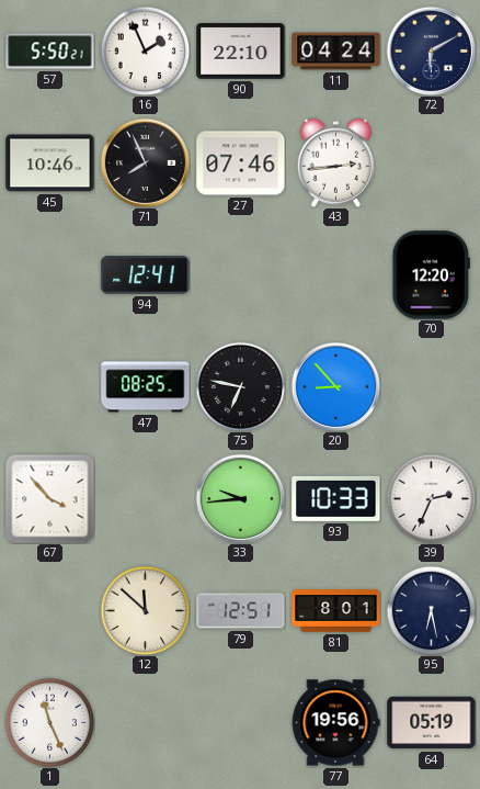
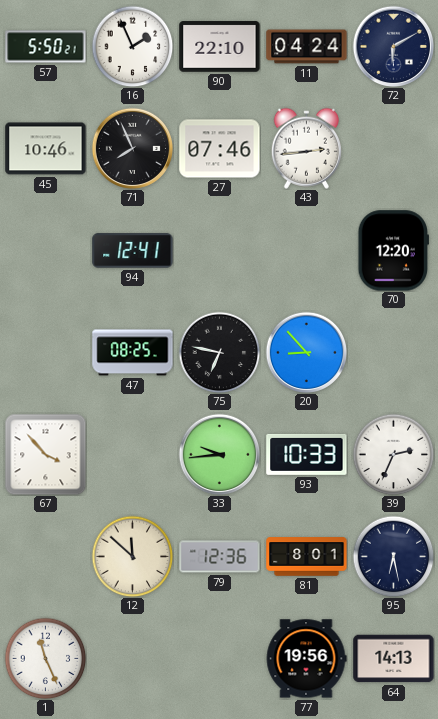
79: 12:51 -> 12:36
64: 05:19 -> 14:13
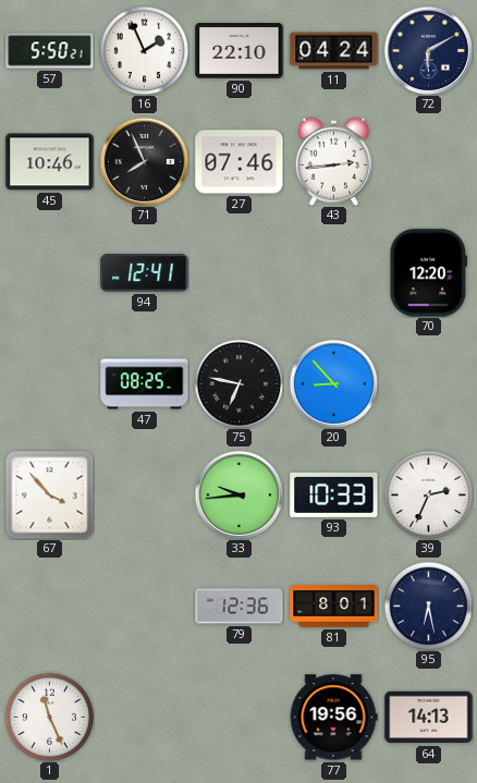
12: 11:52 -> none
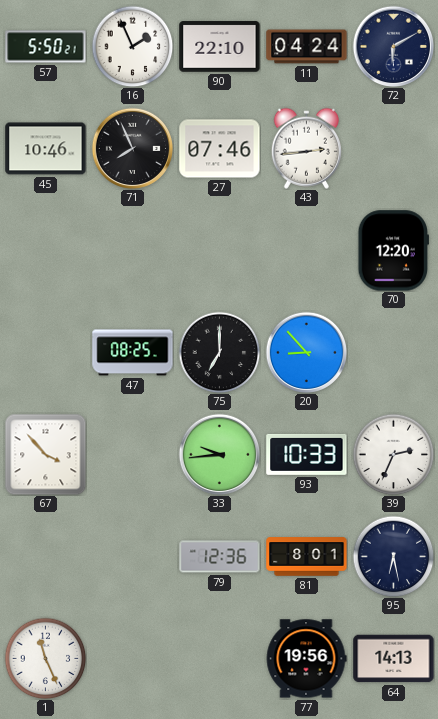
94: 12:41 -> none
75: 6:47 -> 7:00
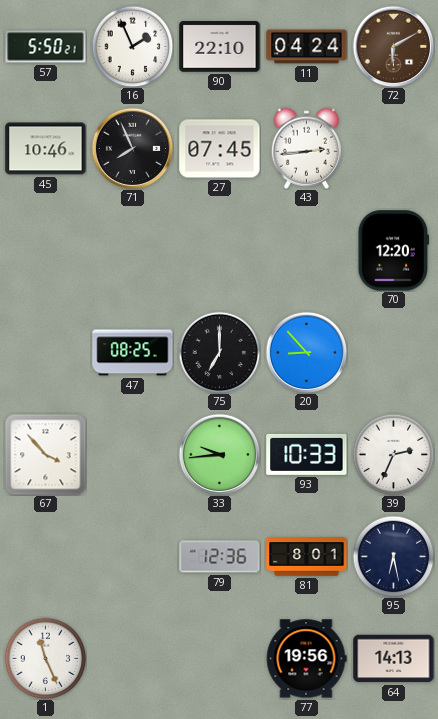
72 dial: navy -> brown
27: 07:46 -> 07:45
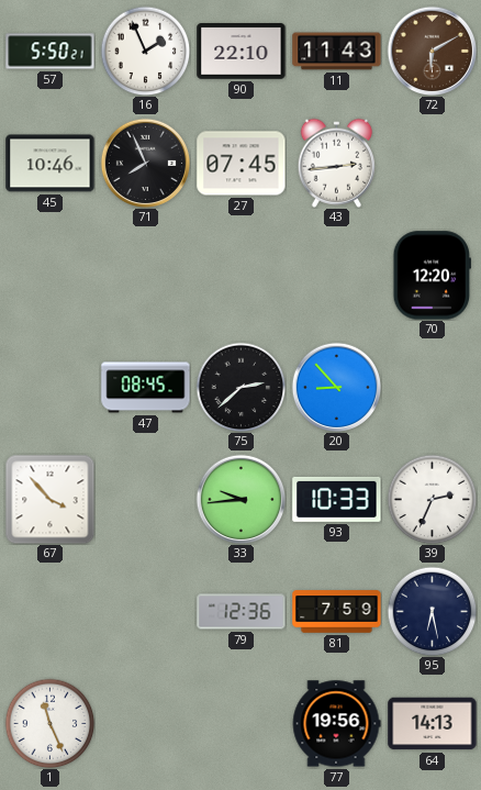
11: 04:24 -> 11:43
47: 08:25 -> 08:45
75: 7:00 -> 2:38
81: 8:01 -> 7:59
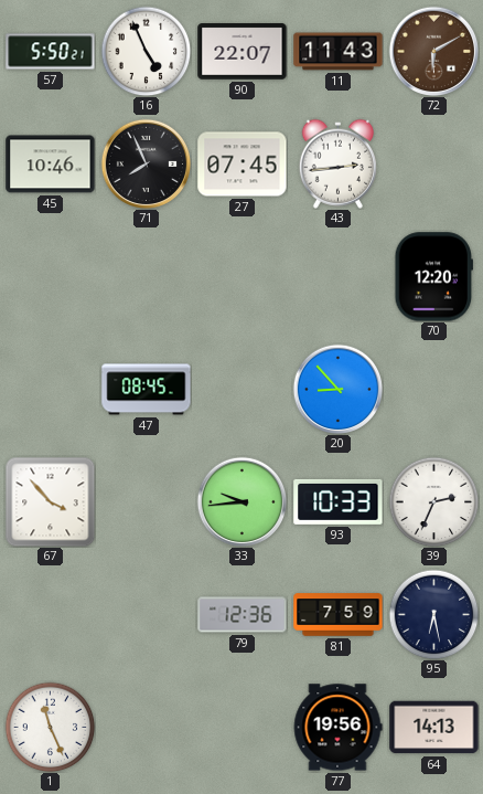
16: 1:56 -> 4:56
90: 22:10 -> 22:07
75: 2:38 -> none
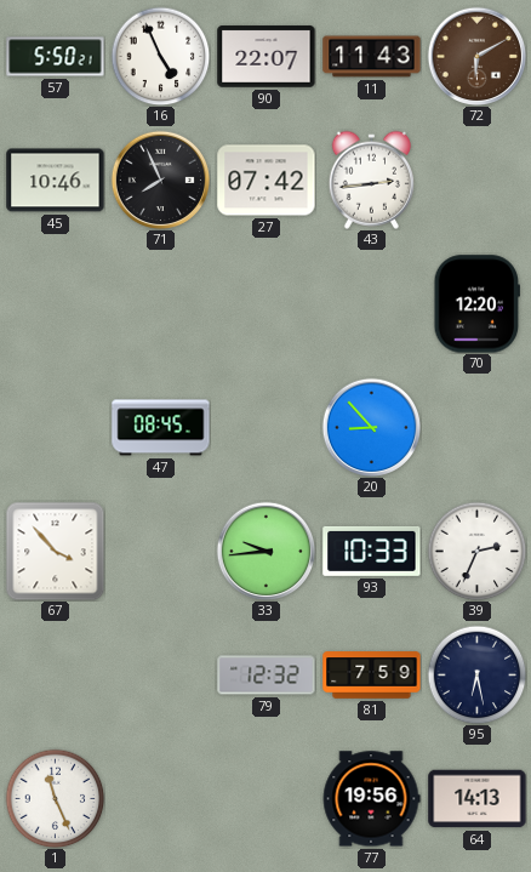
27: 07:45 -> 07:42
79: 12:36 -> 12:32
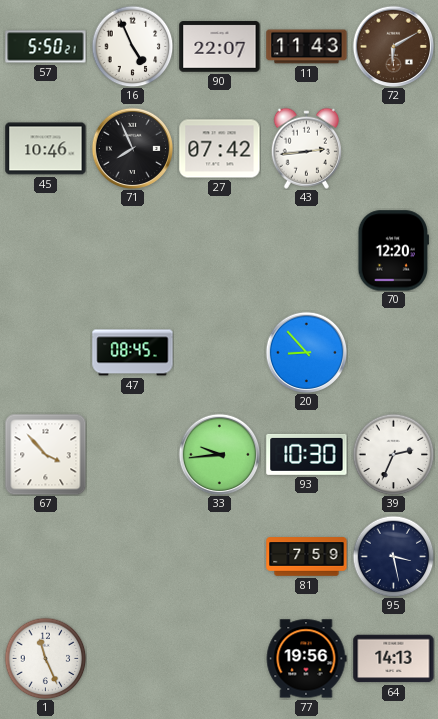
93: 10:33 -> 10:30
79: 12:32 -> none
95: 6:28 -> 3:28
